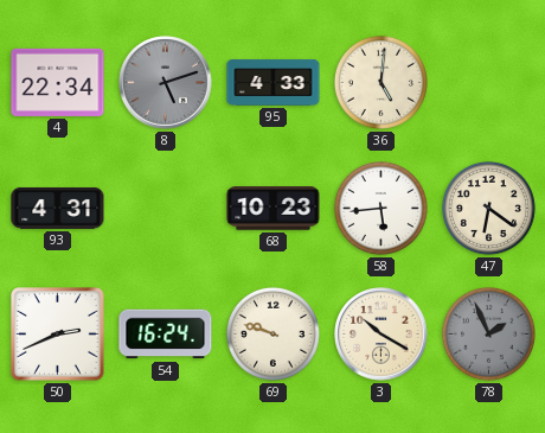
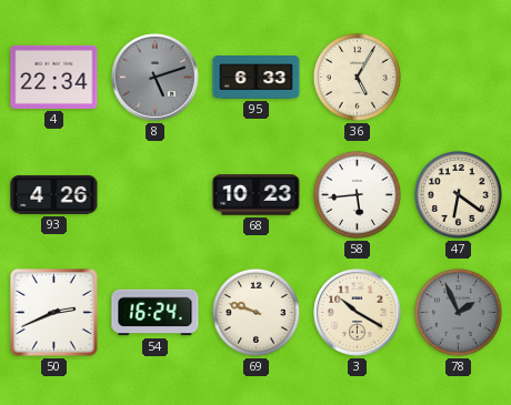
95: 4:33 -> 6:33
36: 5:01 -> 5:05
93: 4:31 -> 4:26
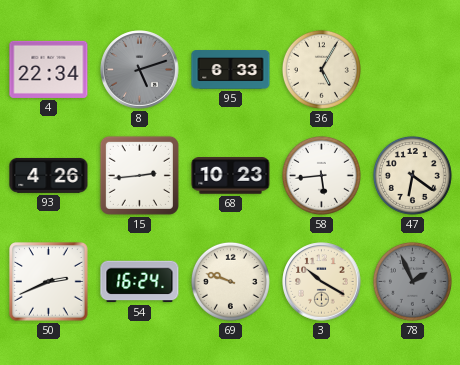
15: none -> 2:44
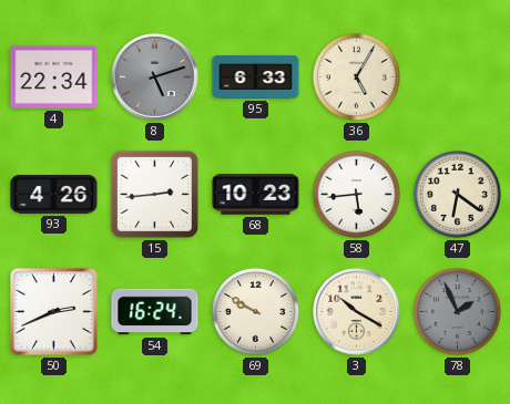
69: 9:48 -> 9:50
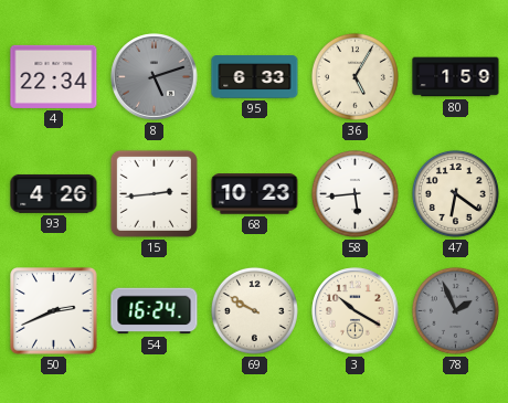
80: none -> 1:59
